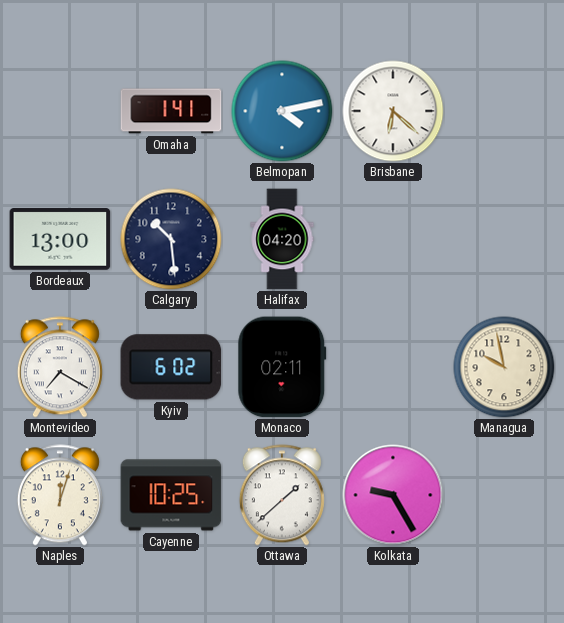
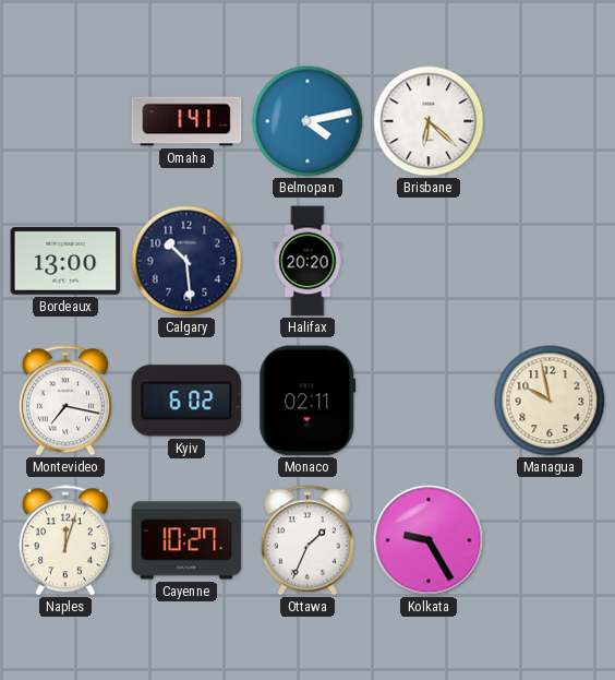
Halifax: 04:20 -> 20:20
Montevideo: 7:20 -> 7:17
Cayenne: 10:25 -> 10:27
Ottawa: 1:38 -> 1:34
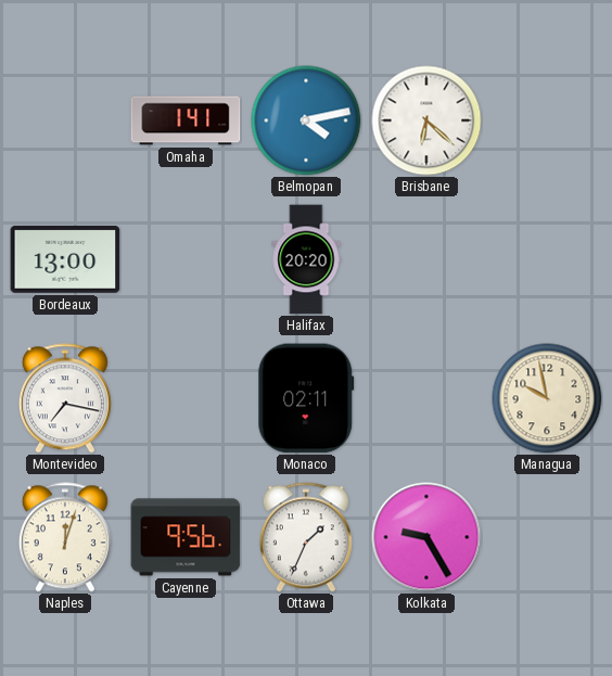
Calgary: 10:29 -> none
Kyiv: 6:02 -> none
Cayenne: 10:27 -> 9:56
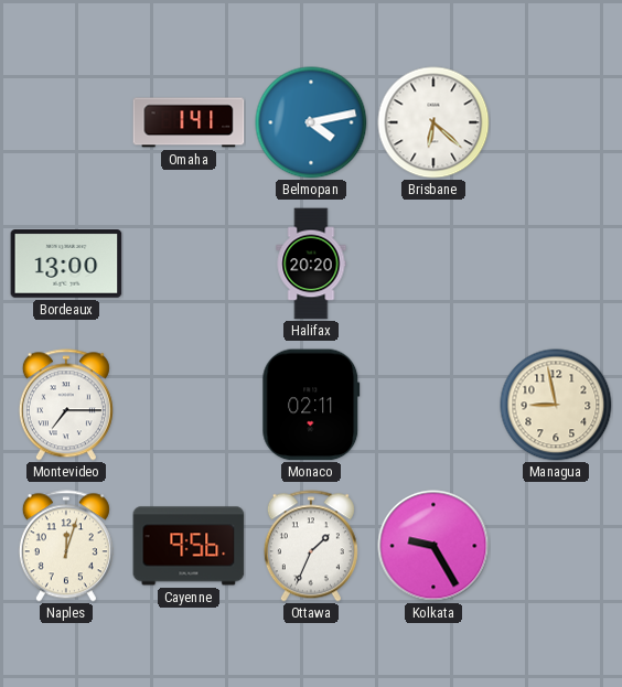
Montevideo: 7:17 -> 7:15
Managua: 9:58 -> 8:58
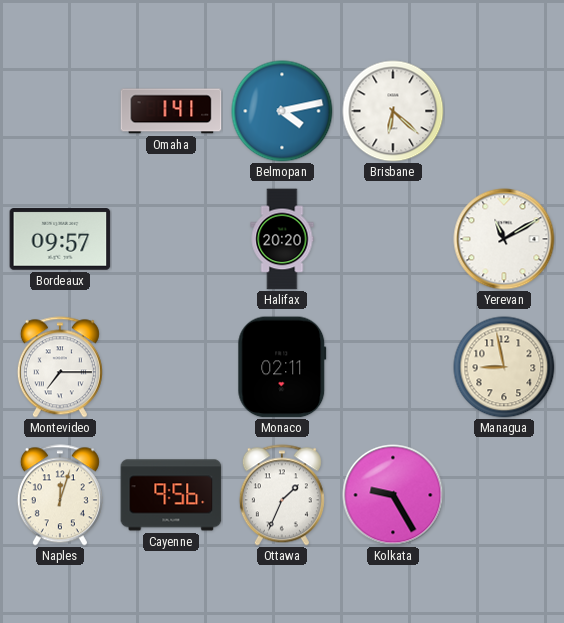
Bordeaux: 13:00 -> 09:57
Yerevan: none -> 11:10
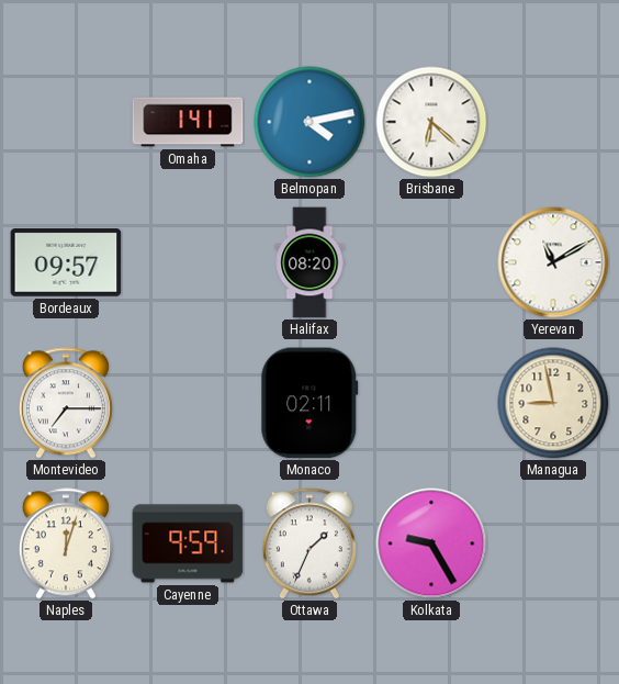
Halifax: 20:20 -> 08:20
Cayenne: 9:56 -> 9:59
